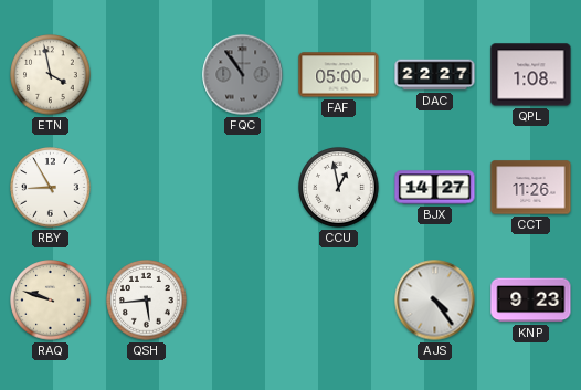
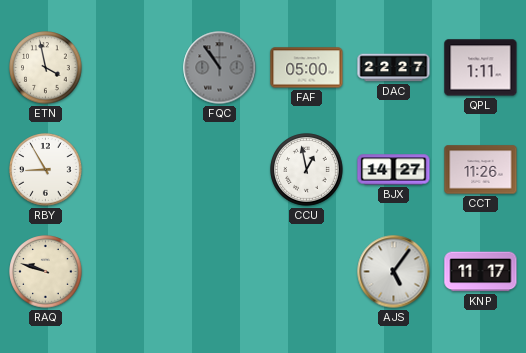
QPL: 1:08 -> 1:11
QSH: 5:44 -> none
AJS: 4:24 -> 5:06
KNP: 9:23 -> 11:17
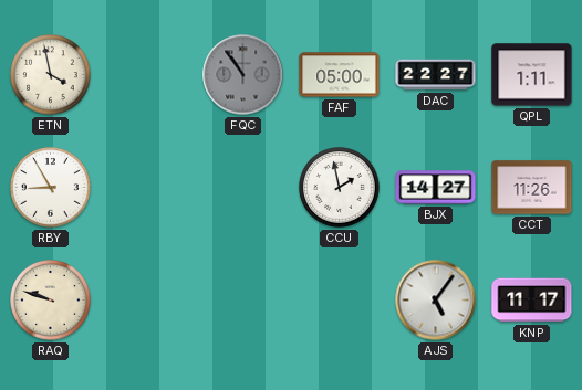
CCU: 12:58 -> 1:58
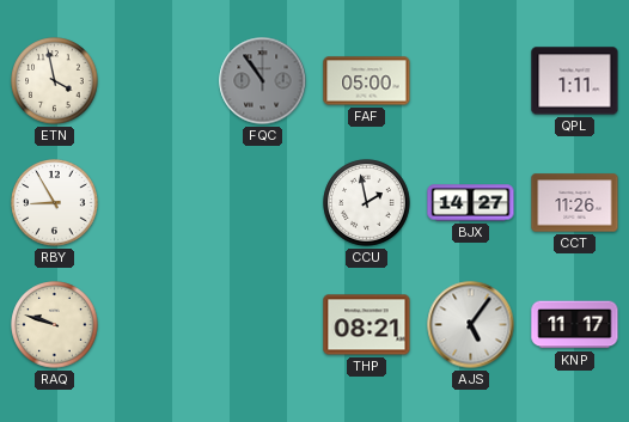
DAC: 22:27 -> none
THP: none -> 08:21
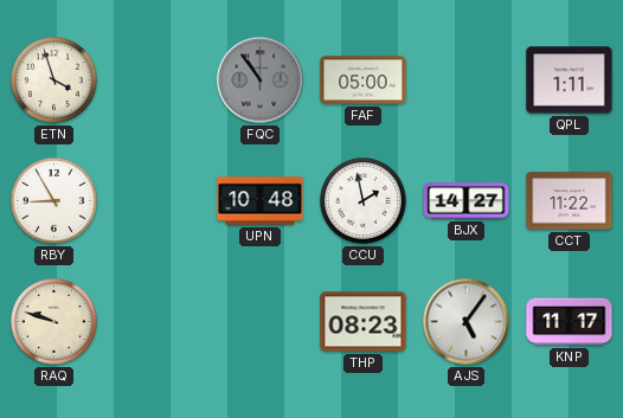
ETN: 3:58 -> 3:57
UPN: none -> 10:48
CCT: 11:26 -> 11:22
THP: 08:21 -> 08:23
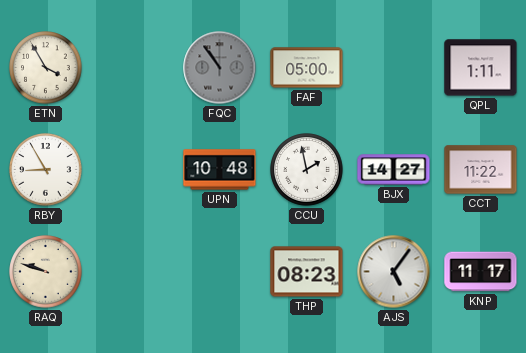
ETN: 3:57 -> 3:55
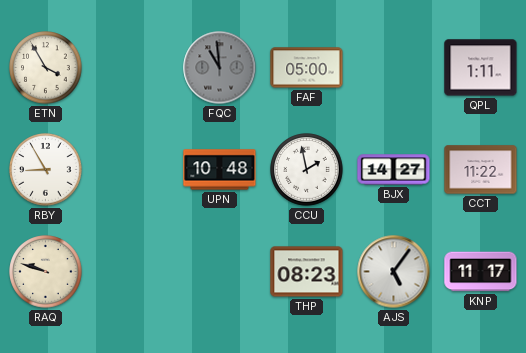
FQC: 10:54 -> 10:59
